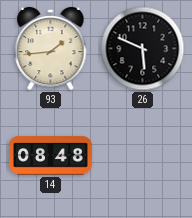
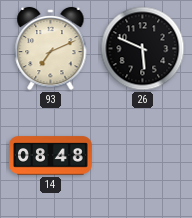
93: 1:44 -> 7:11
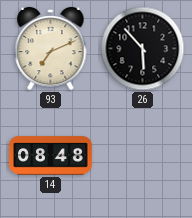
26: 5:49 -> 5:53
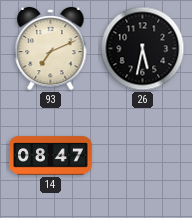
26: 5:53 -> 5:32
14: 08:48 -> 08:47
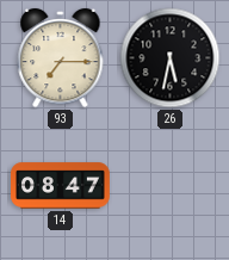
93: 7:11 -> 7:15
